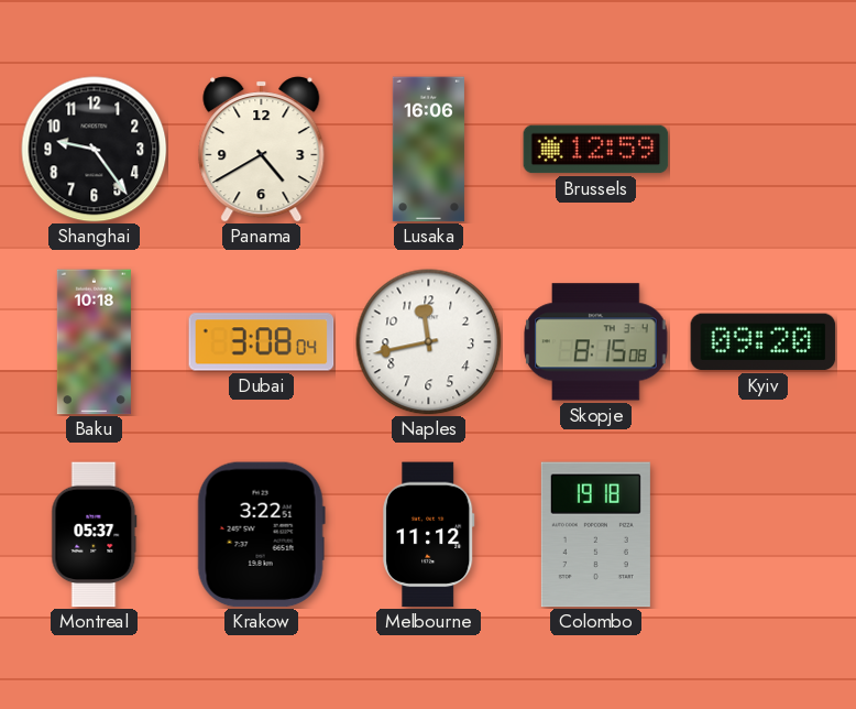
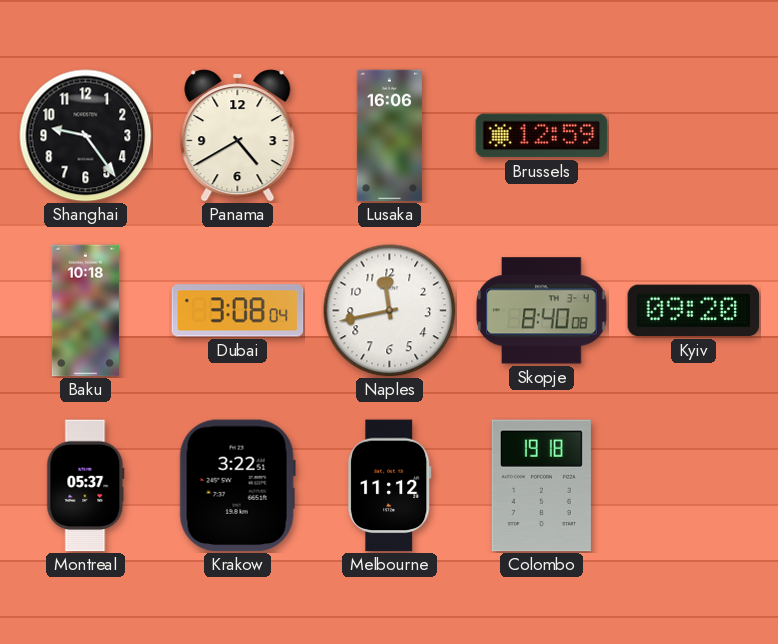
Skopje: 8:15 -> 8:40
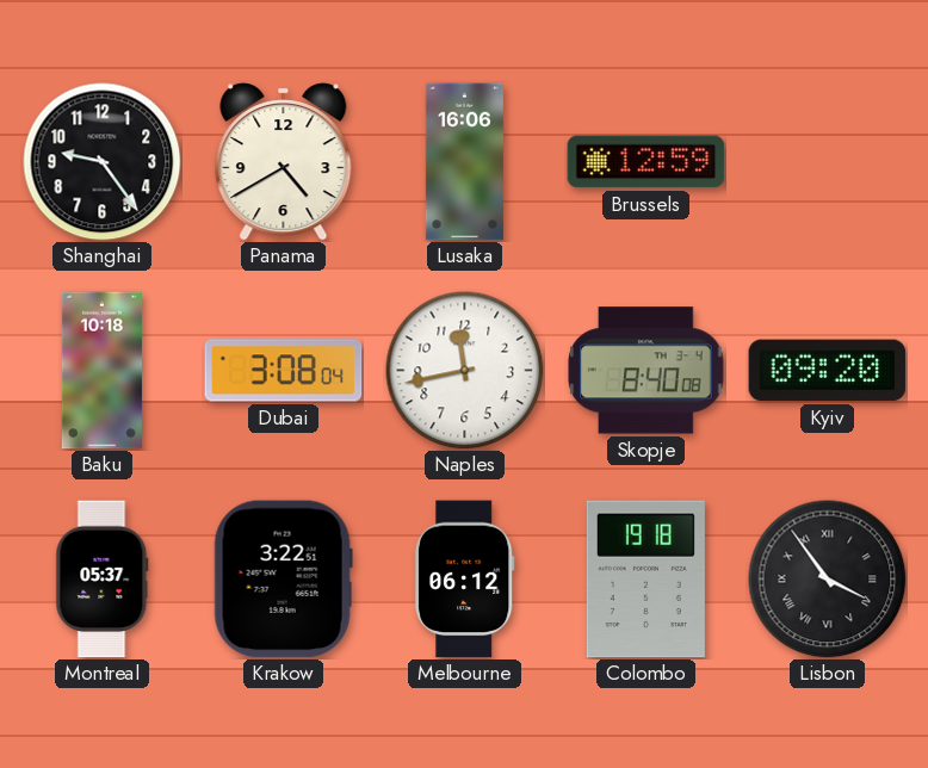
Melbourne: 11:12 -> 06:12
Lisbon: none -> 3:54
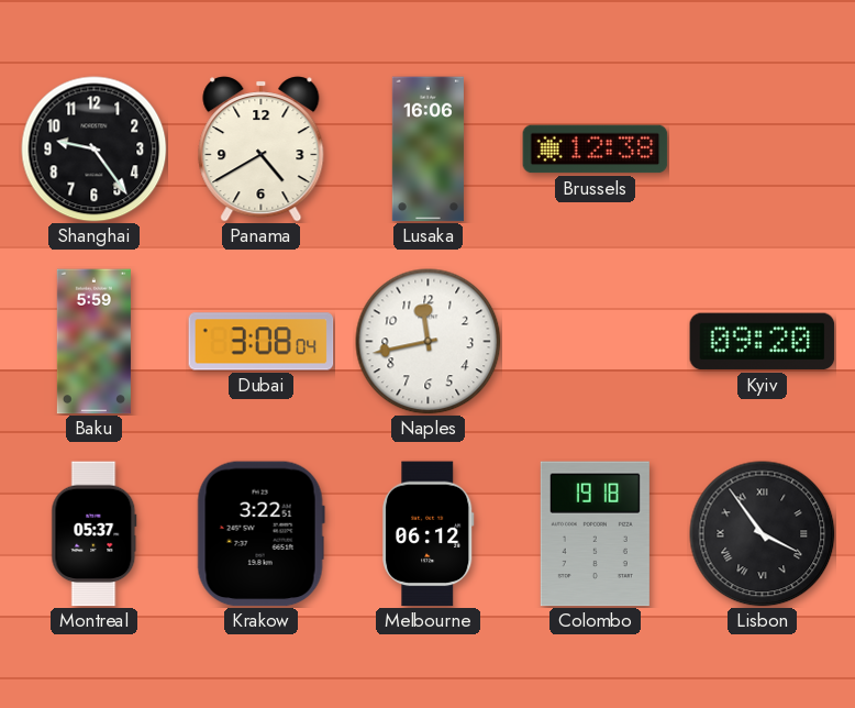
Brussels: 12:59 -> 12:38
Baku: 10:18 -> 5:59
Skopje: 8:40 -> none
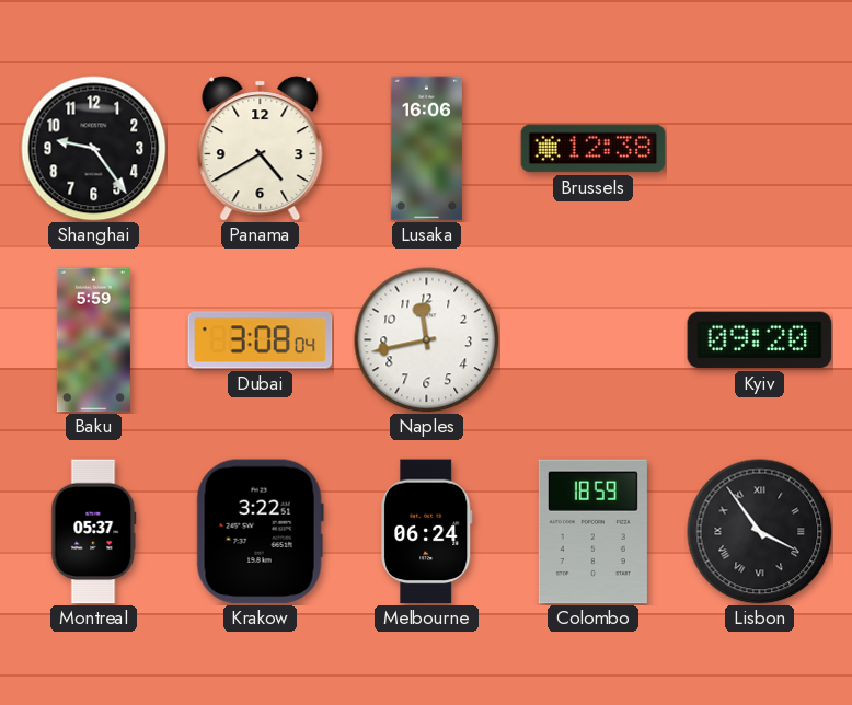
Melbourne: 06:12 -> 06:24
Colombo: 19:18 -> 18:59
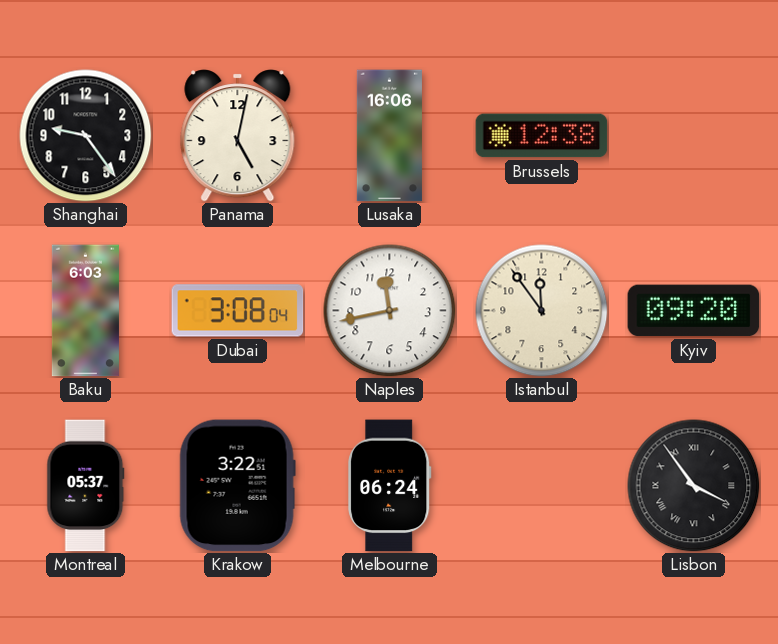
Panama: 4:40 -> 5:02
Baku: 5:59 -> 6:03
Istanbul: none -> 11:54
Colombo: 18:59 -> none
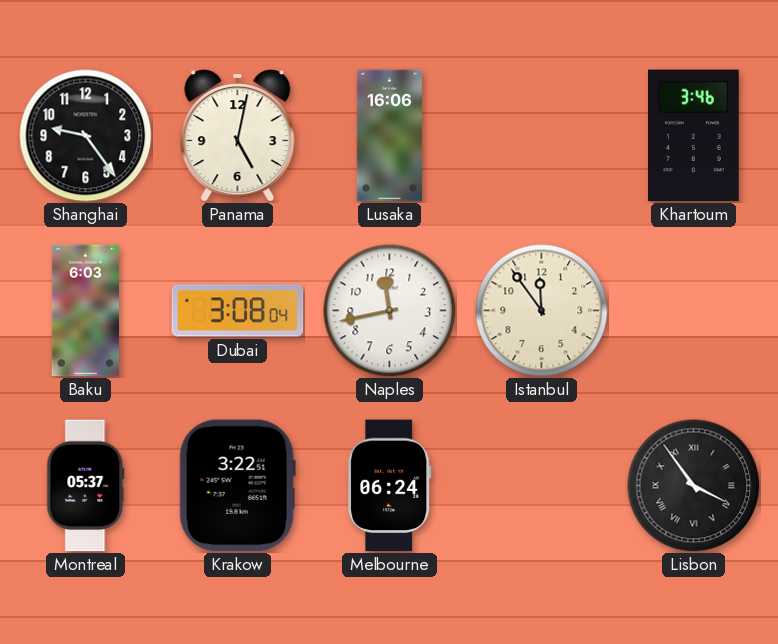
Brussels: 12:38 -> none
Khartoum: none -> 3:46
Kyiv: 09:20 -> none
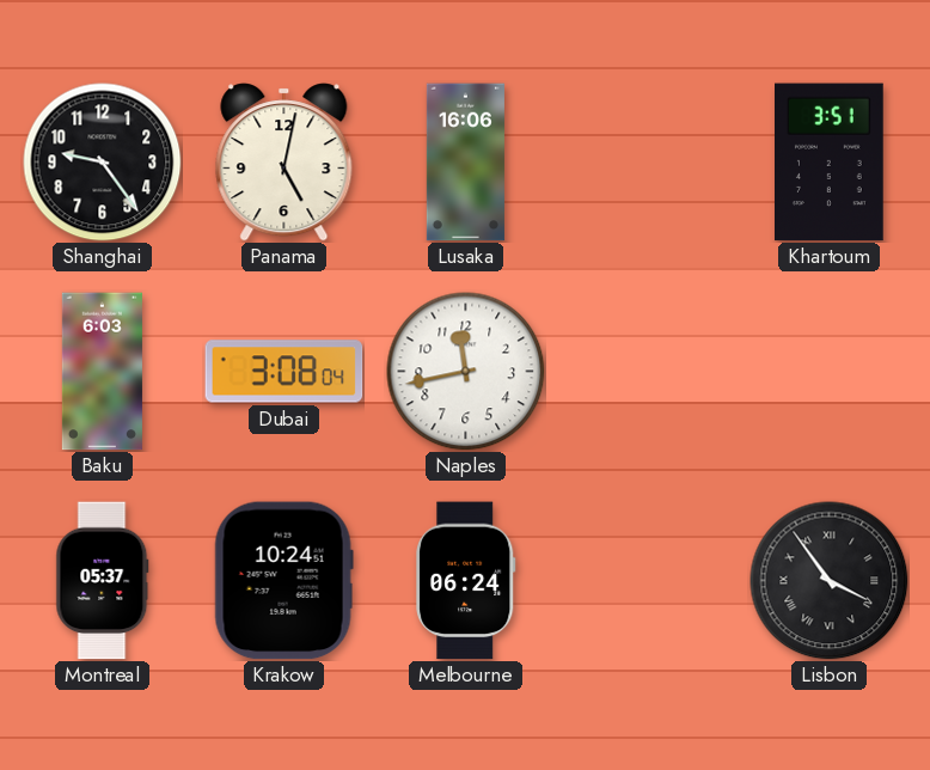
Khartoum: 3:46 -> 3:51
Istanbul: 11:54 -> none
Krakow: 3:22 -> 10:24
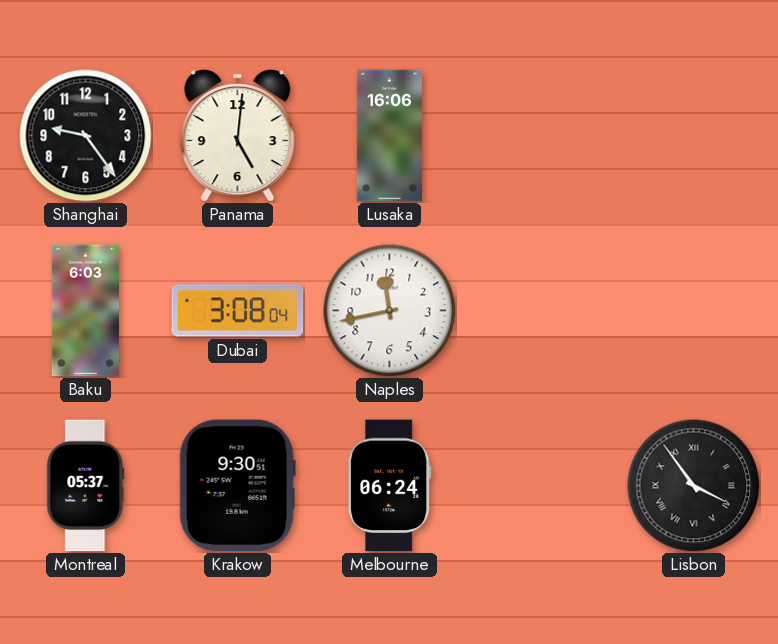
Panama: 5:02 -> 5:01
Khartoum: 3:51 -> none
Krakow: 10:24 -> 9:30
